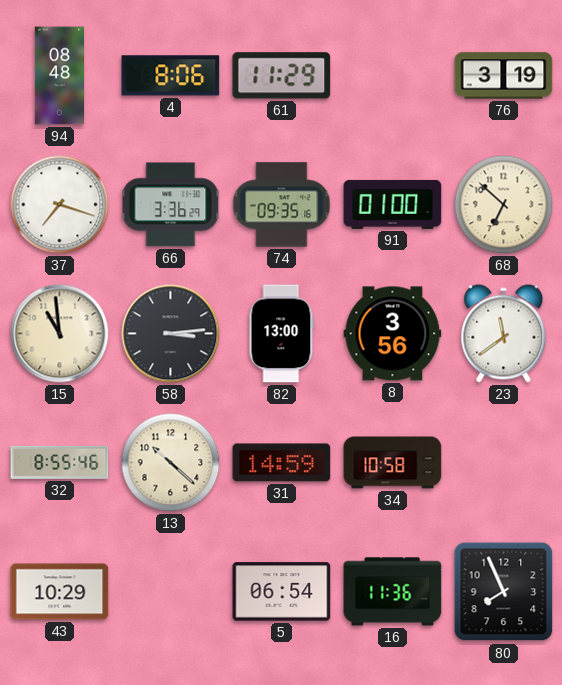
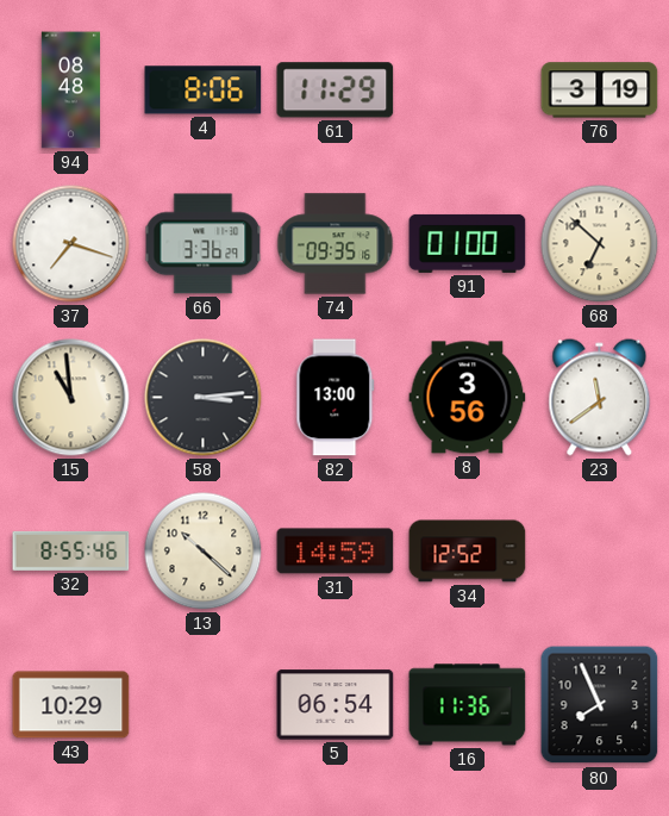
34: 10:58 -> 12:52
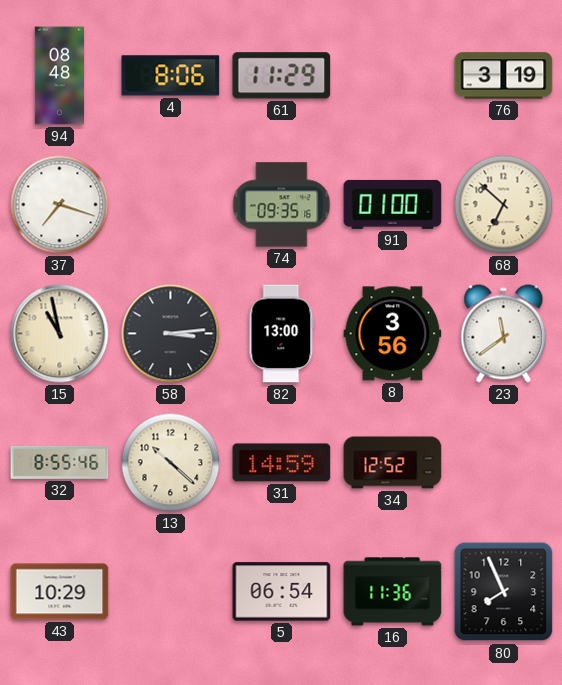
66: 3:36 -> none
15: 10:59 -> 10:58
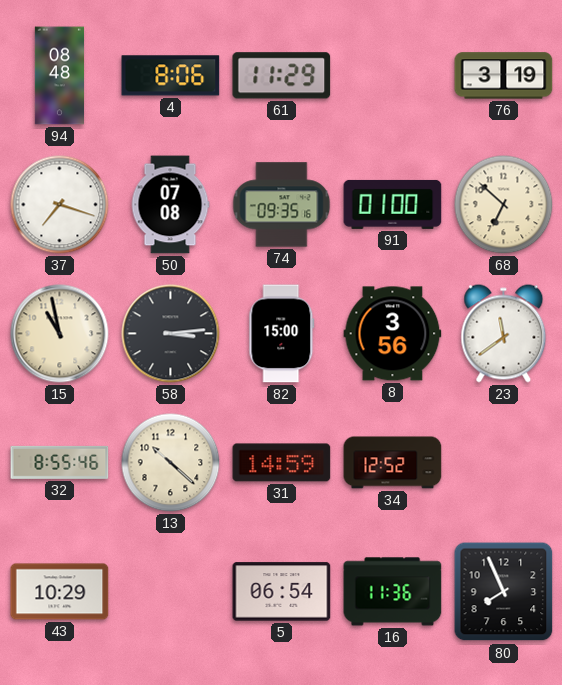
50: none -> 07:08
82: 13:00 -> 15:00
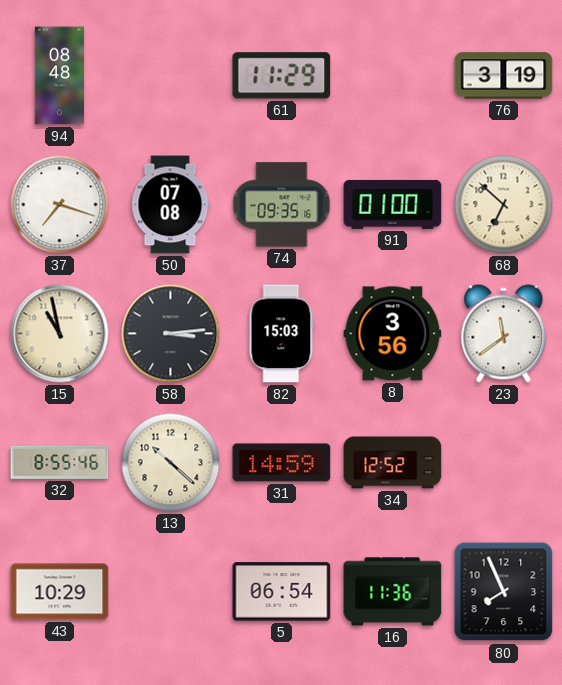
4: 8:06 -> none
82: 15:00 -> 15:03
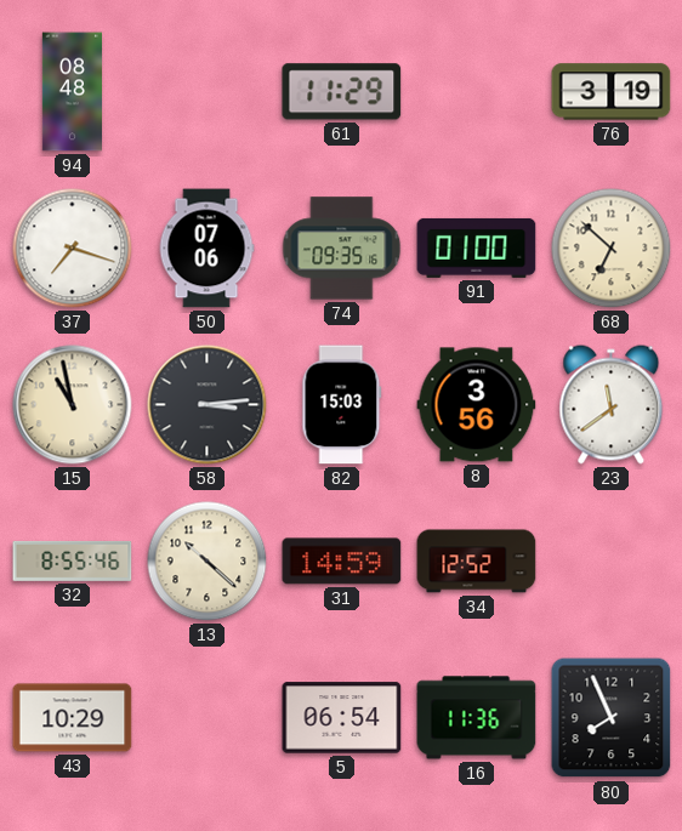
50: 07:08 -> 07:06
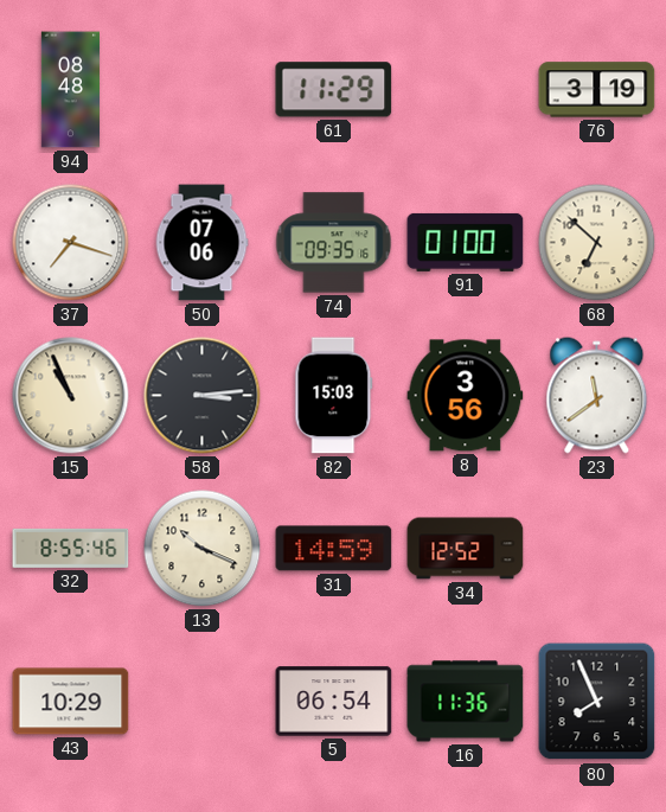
15: 10:58 -> 10:56
13: 10:22 -> 10:19
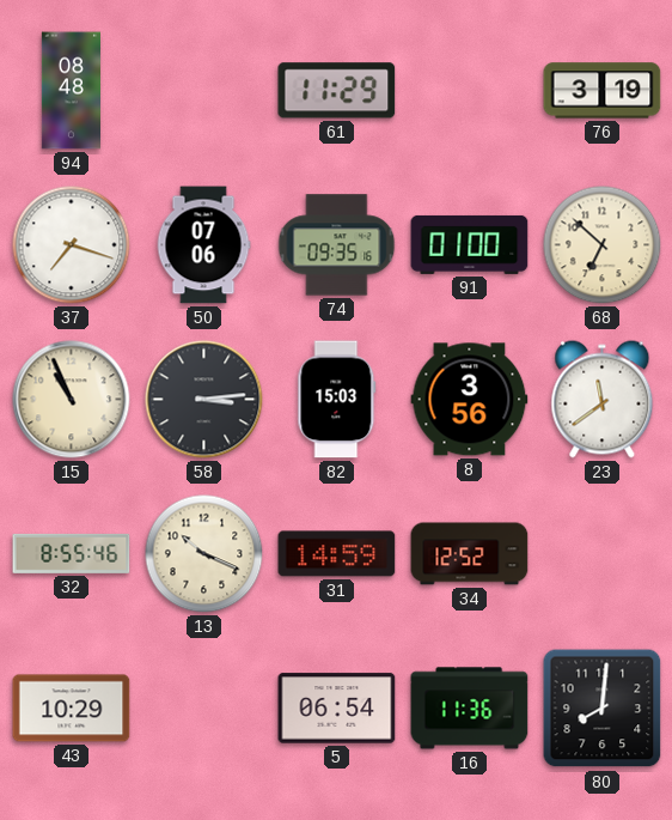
80: 7:56 -> 8:01
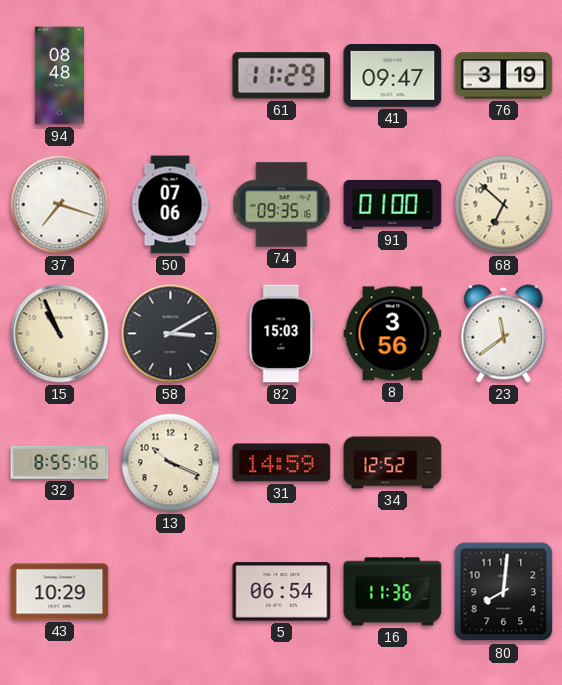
41: none -> 09:47
58: 3:14 -> 3:10
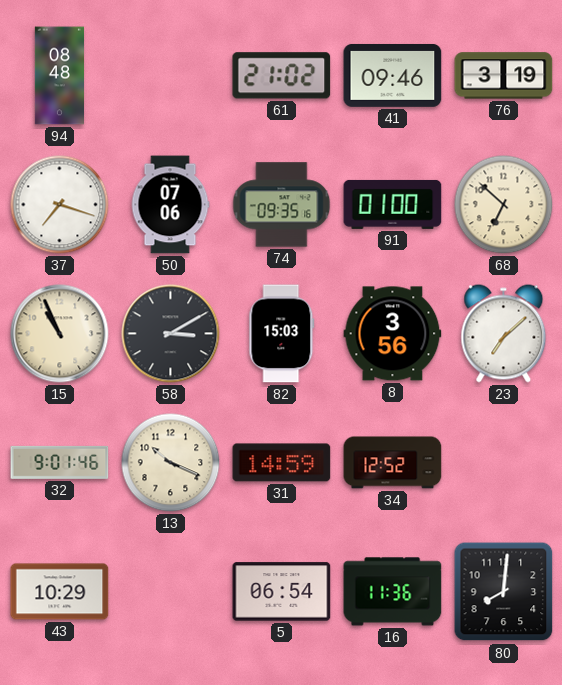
61: 11:29 -> 21:02
41: 09:47 -> 09:46
23: 11:39 -> 7:08
32: 8:55 -> 9:01
